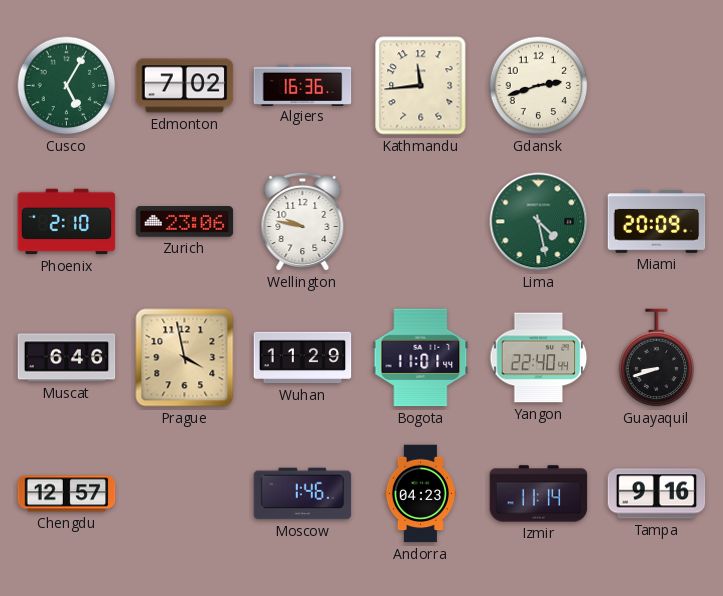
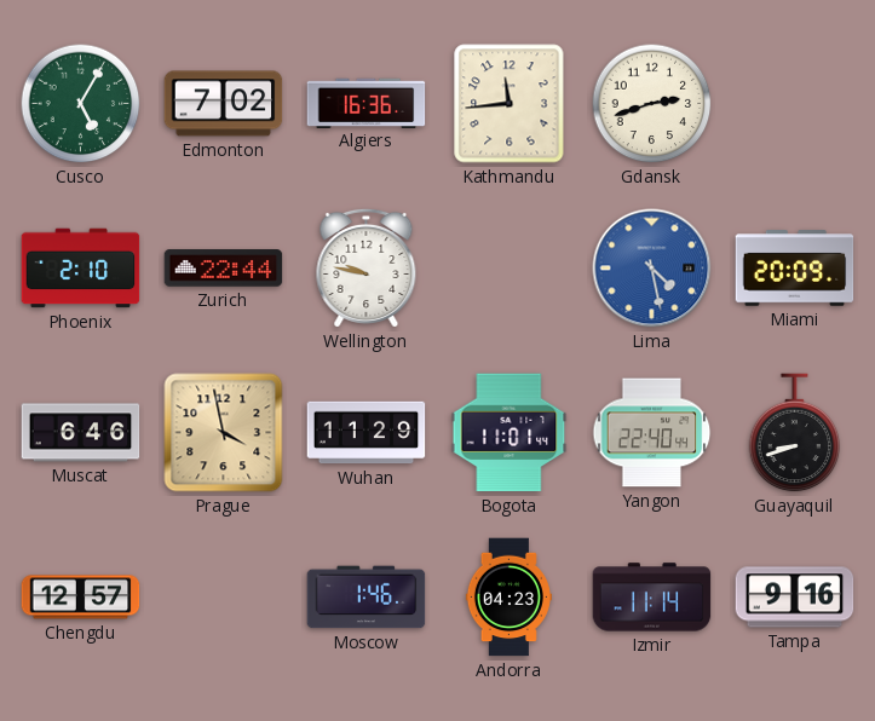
Zurich: 23:06 -> 22:44
Lima dial: green -> blue
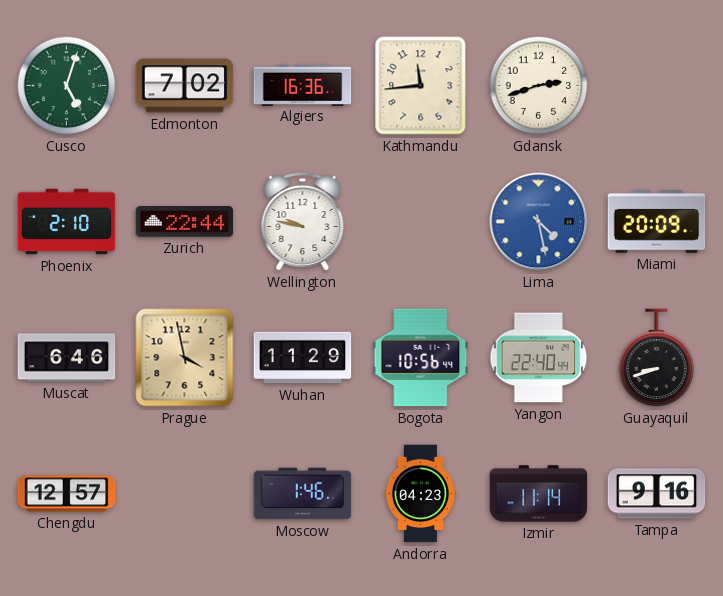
Cusco: 5:05 -> 5:03
Bogota: 11:01 -> 10:56
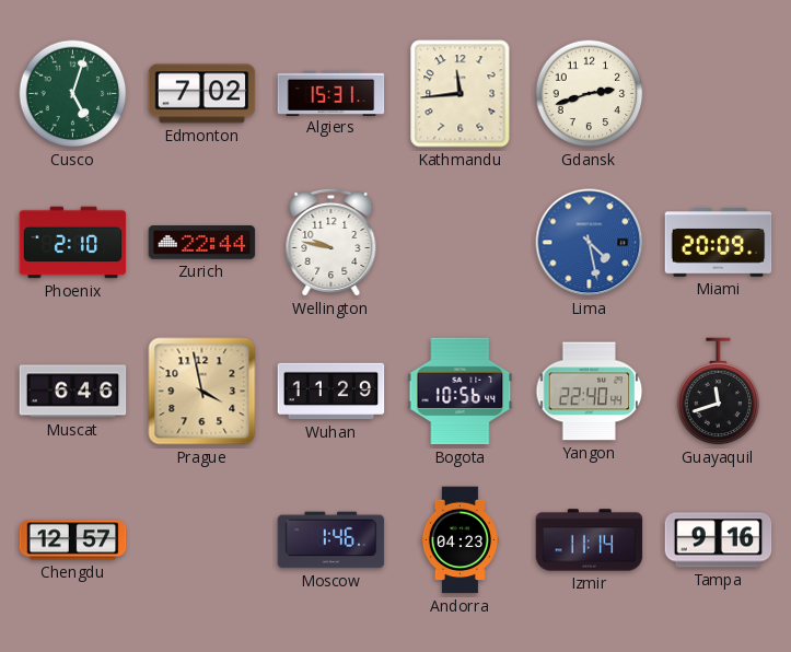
Algiers: 16:36 -> 15:31
Guayaquil: 8:42 -> 11:42
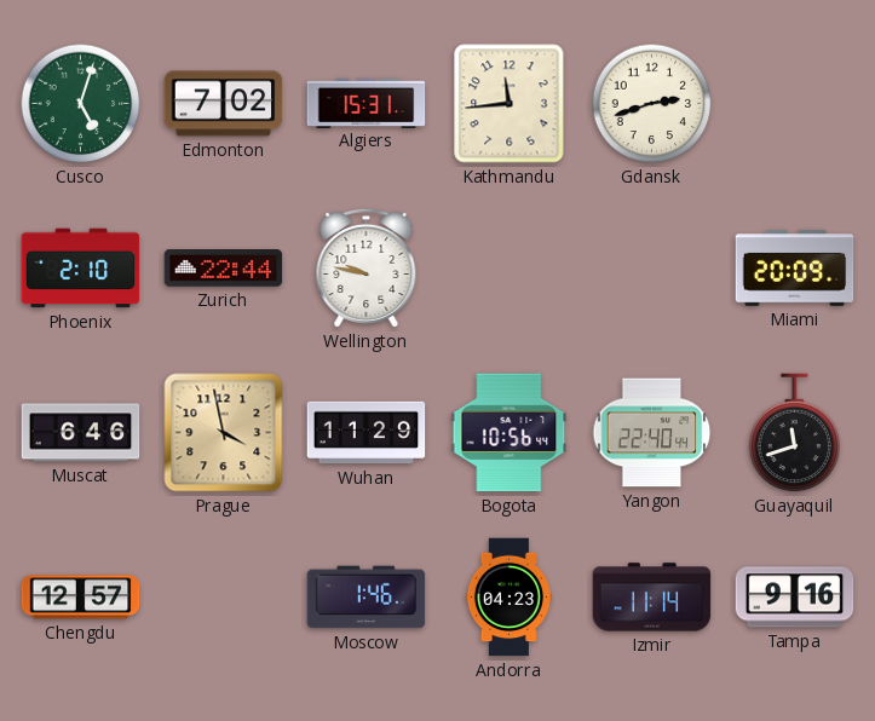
Lima: 4:28 -> none
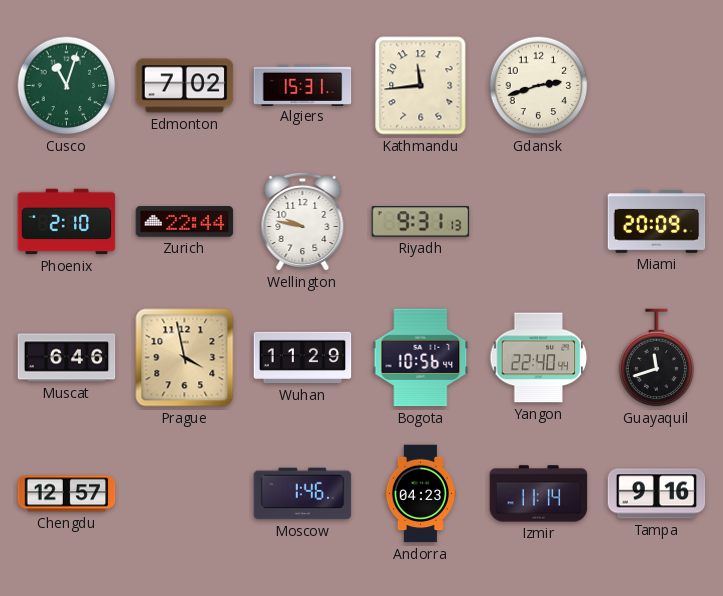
Cusco: 5:03 -> 11:03
Riyadh: none -> 9:31
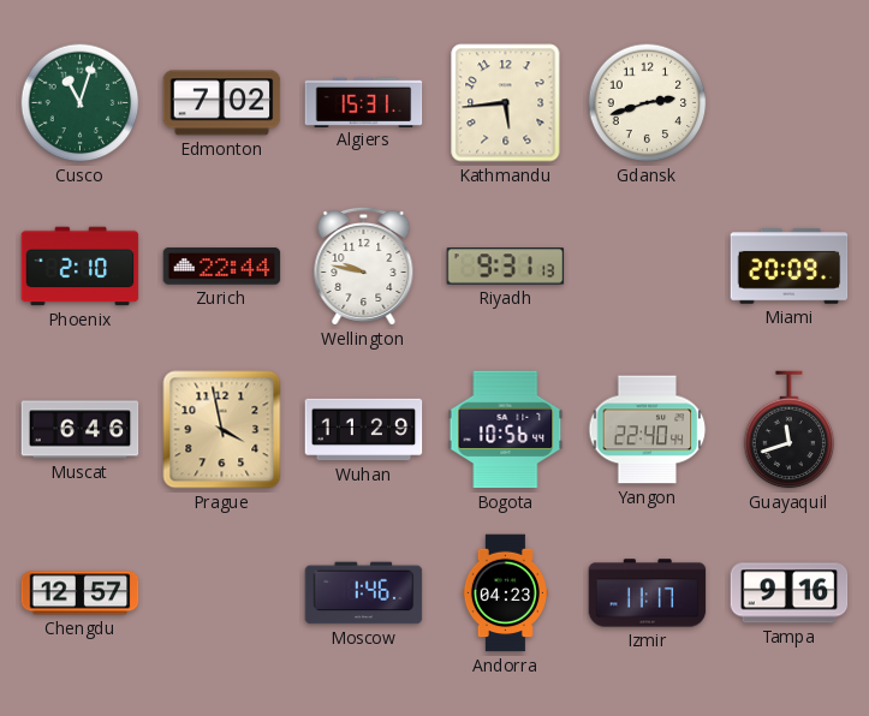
Kathmandu: 11:44 -> 5:44
Izmir: 11:14 -> 11:17
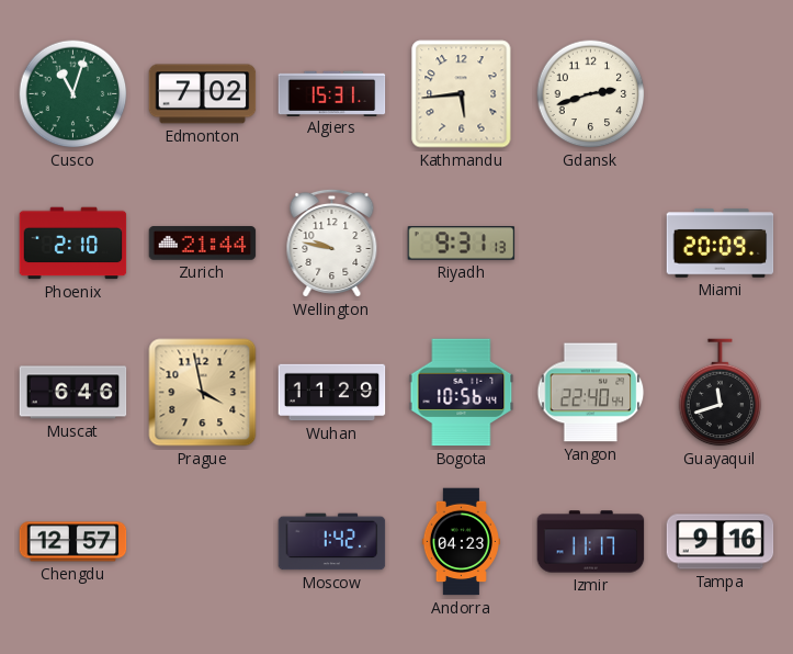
Zurich: 22:44 -> 21:44
Moscow: 1:46 -> 1:42
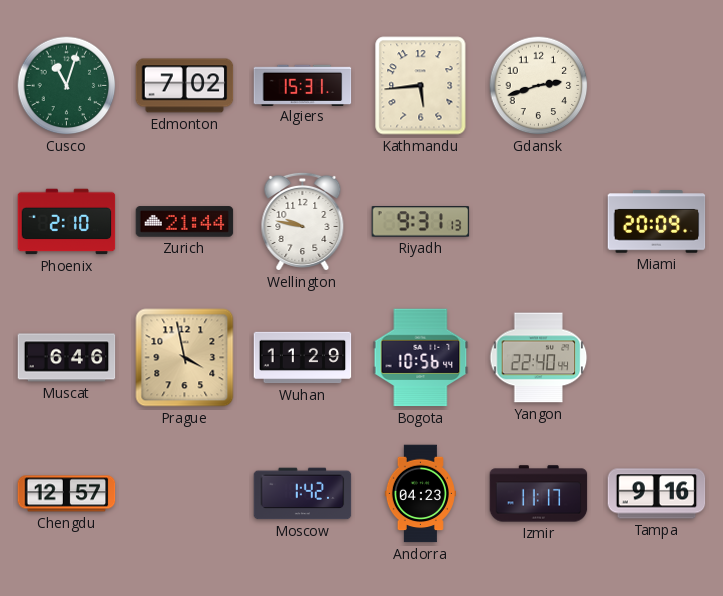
Guayaquil: 11:42 -> none
